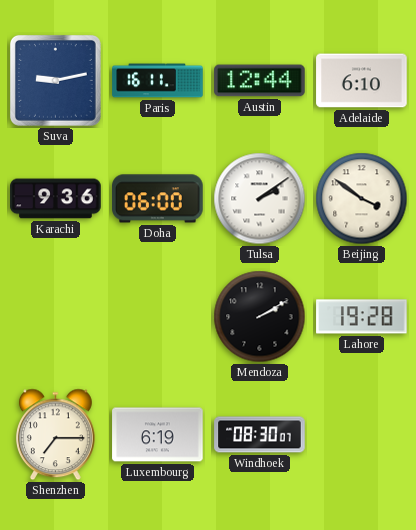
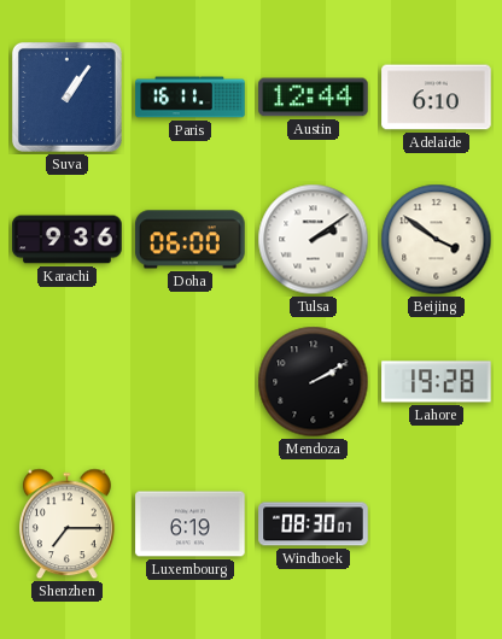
Suva: 9:13 -> 1:06
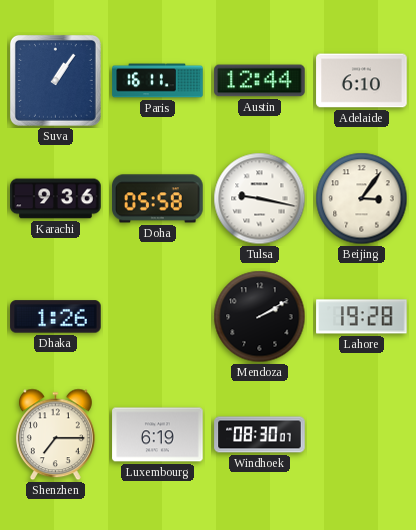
Doha: 06:00 -> 05:58
Tulsa: 2:09 -> 9:17
Beijing: 3:51 -> 3:06
Dhaka: none -> 1:26
